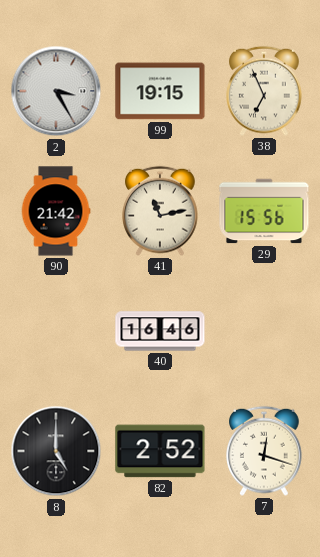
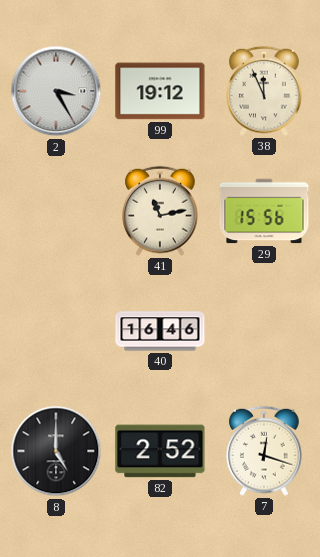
99: 19:15 -> 19:12
38: 6:56 -> 11:56
90: 21:42 -> none
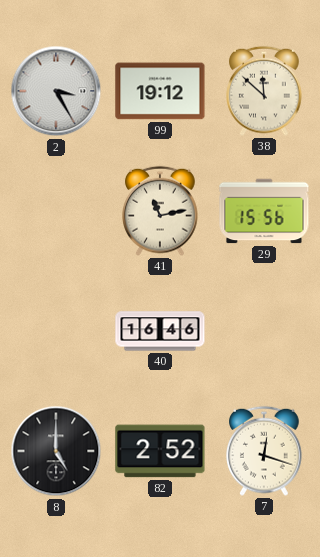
38: 11:56 -> 11:52
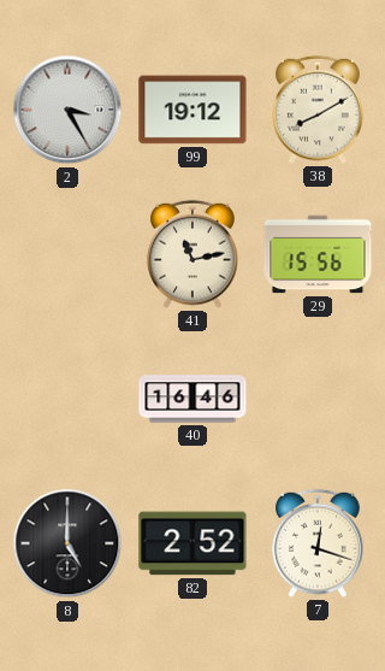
38: 11:52 -> 8:10
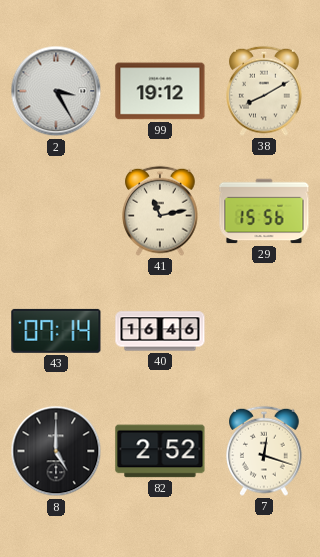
43: none -> 07:14
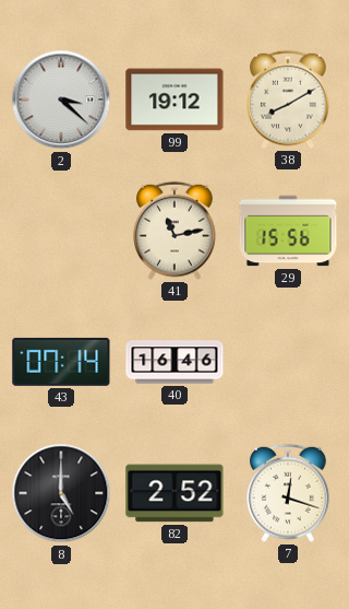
2: 3:25 -> 3:22
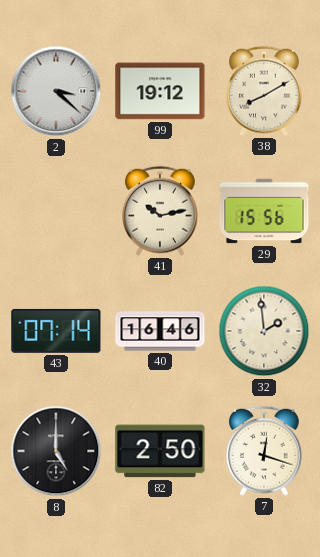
41: 11:13 -> 10:13
32: none -> 1:59
82: 2:52 -> 2:50
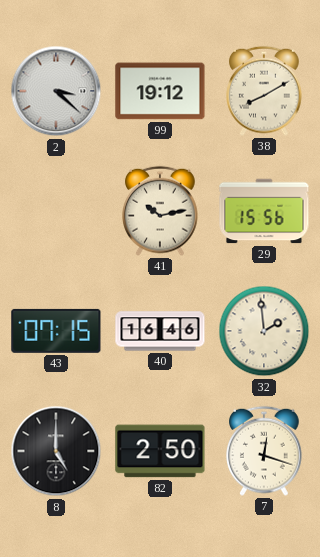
43: 07:14 -> 07:15
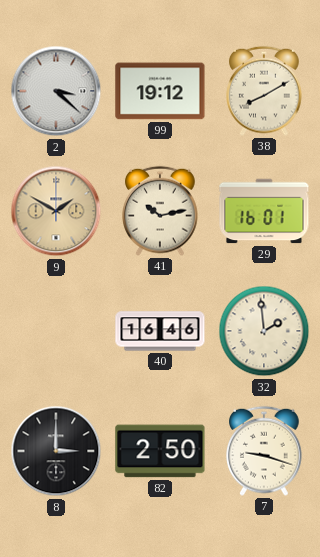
9: none -> 1:50
29: 15:56 -> 16:01
43: 07:15 -> none
8: 5:00 -> 3:00
7: 12:18 -> 9:18
